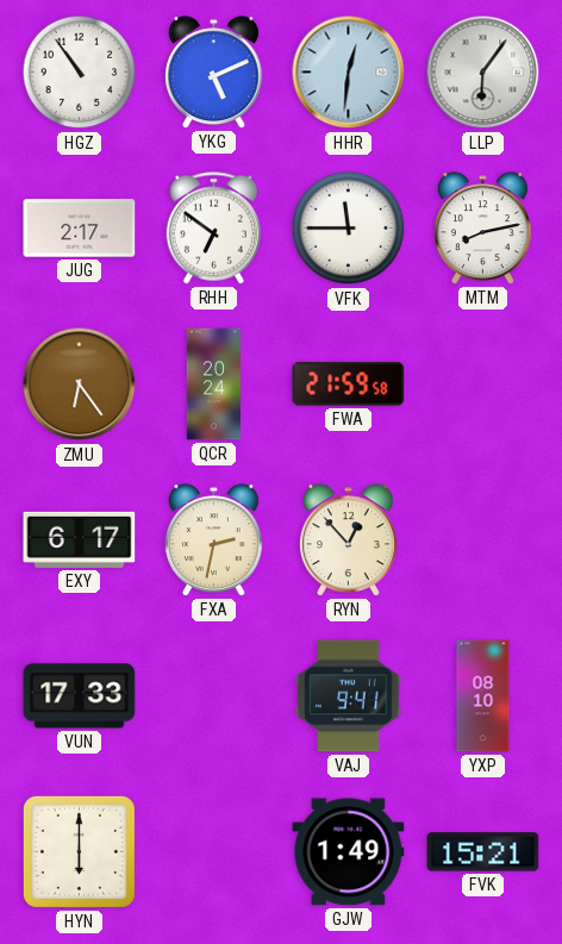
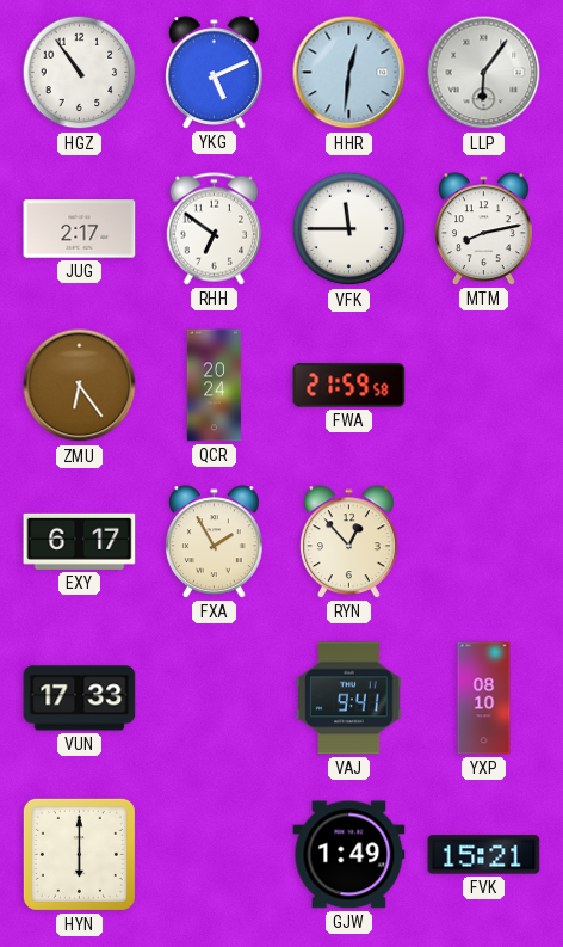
FXA: 2:32 -> 1:55
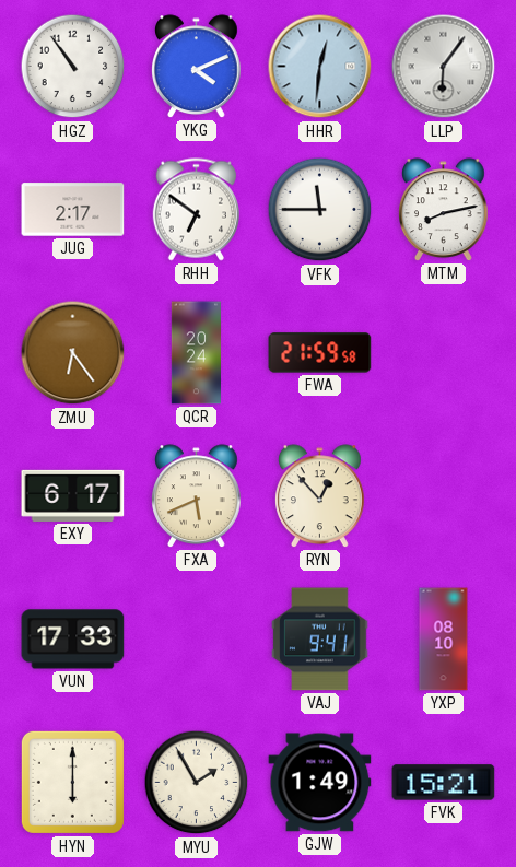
YKG: 5:11 -> 4:11
FXA: 1:55 -> 5:41
MYU: none -> 1:55
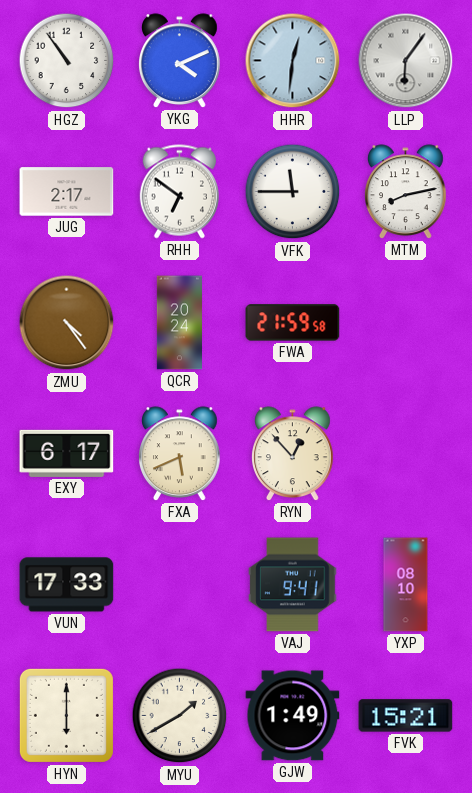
ZMU: 6:24 -> 4:24
MYU: 1:55 -> 1:40
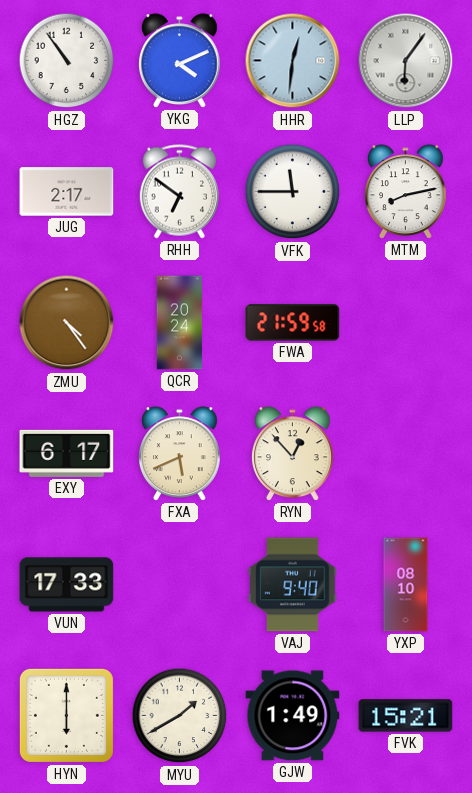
VAJ: 9:41 -> 9:40
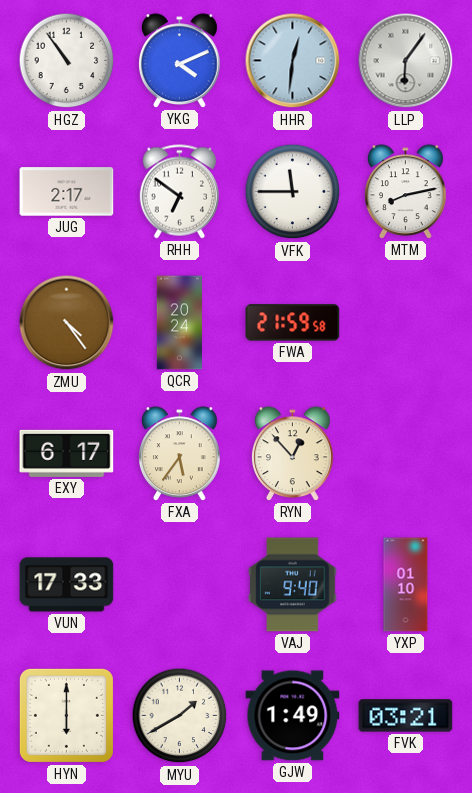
FXA: 5:41 -> 5:36
YXP: 08:10 -> 01:10
FVK: 15:21 -> 03:21
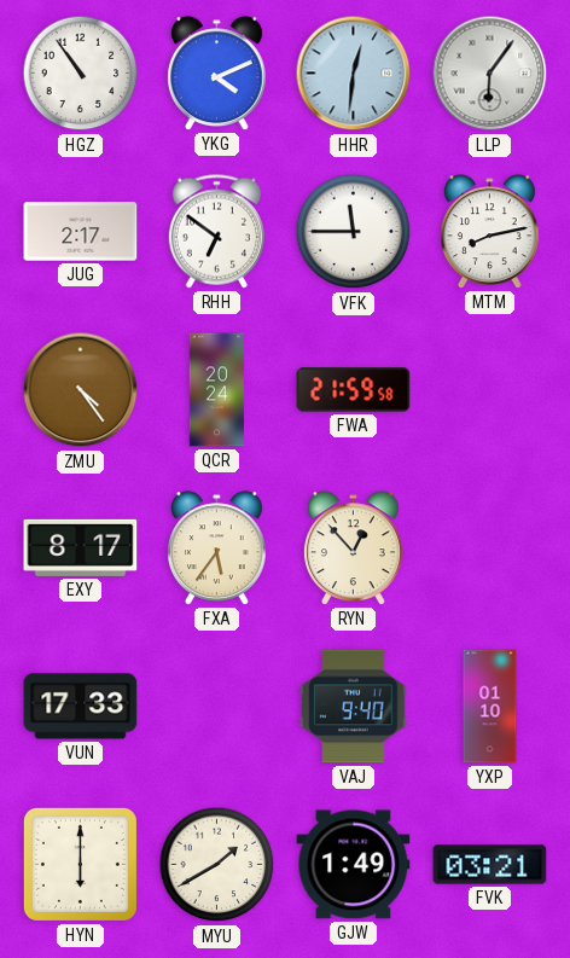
EXY: 6:17 -> 8:17
